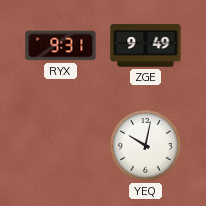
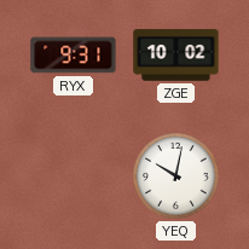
ZGE: 9:49 -> 10:02
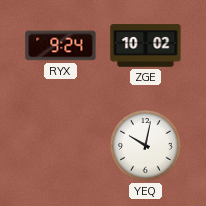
RYX: 9:31 -> 9:24
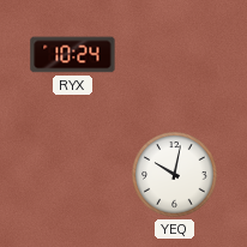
RYX: 9:24 -> 10:24
ZGE: 10:02 -> none
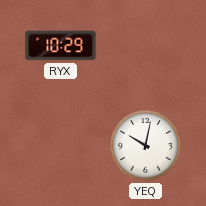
RYX: 10:24 -> 10:29
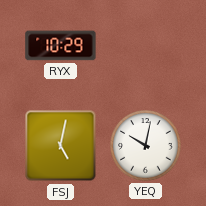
FSJ: none -> 5:02
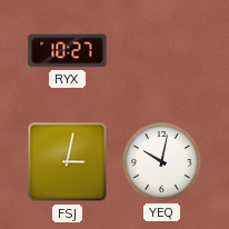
RYX: 10:29 -> 10:27
FSJ: 5:02 -> 3:02
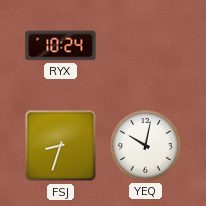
RYX: 10:27 -> 10:24
FSJ: 3:02 -> 8:33
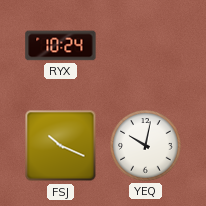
FSJ: 8:33 -> 10:19
